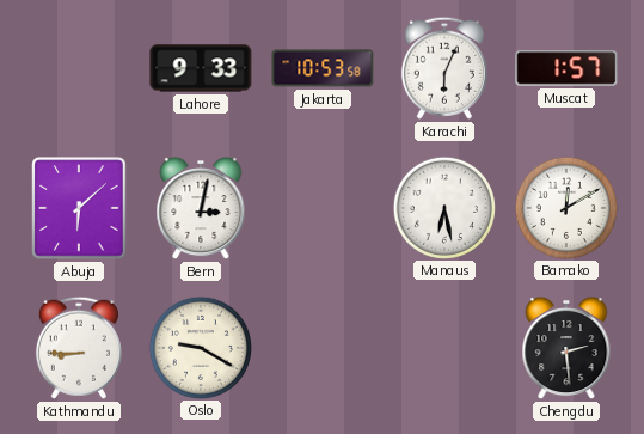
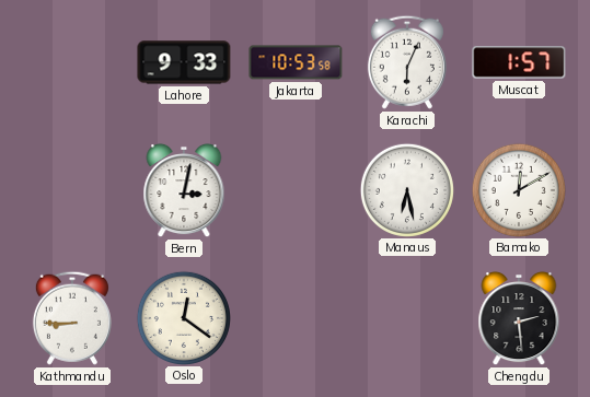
Abuja: 6:08 -> none
Oslo: 9:20 -> 12:21
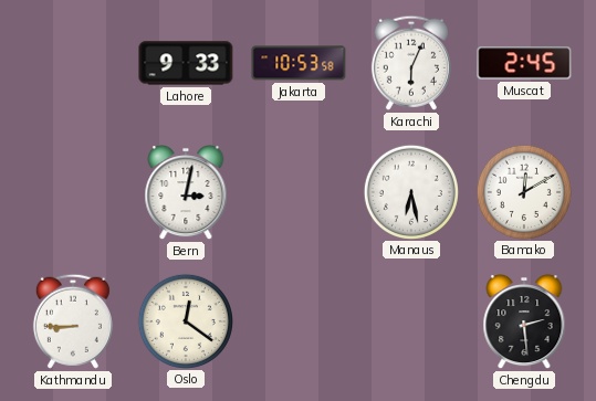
Muscat: 1:57 -> 2:45
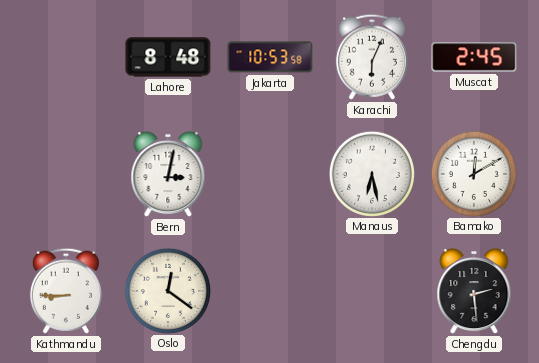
Lahore: 9:33 -> 8:48
